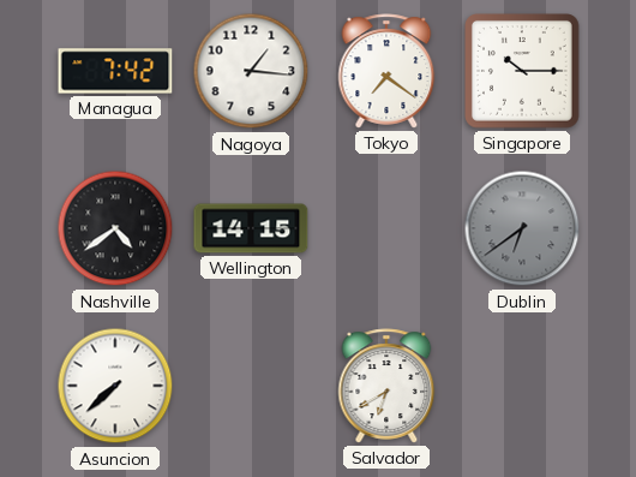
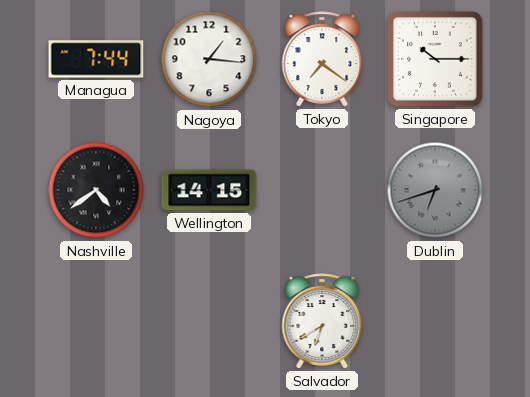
Managua: 7:42 -> 7:44
Dublin: 6:39 -> 6:42
Asuncion: 7:38 -> none
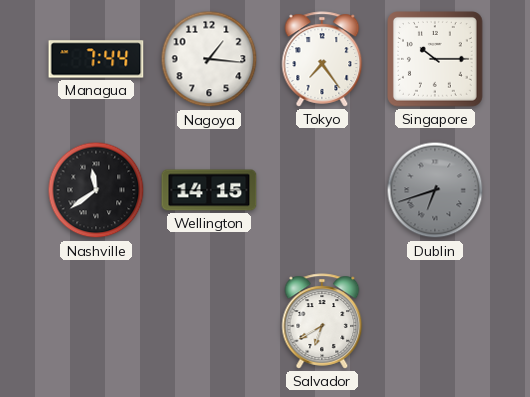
Tokyo: 7:21 -> 7:24
Nashville: 4:39 -> 11:39
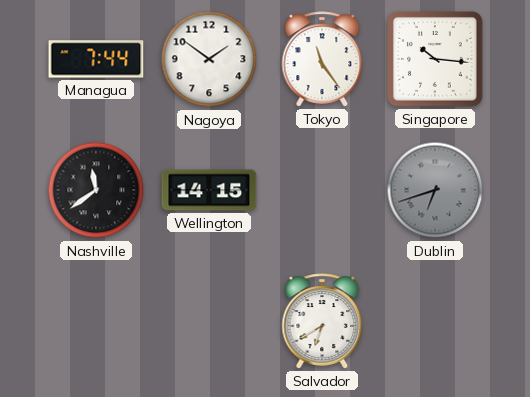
Nagoya: 1:16 -> 1:51
Tokyo: 7:24 -> 11:24
Singapore: 10:15 -> 10:16
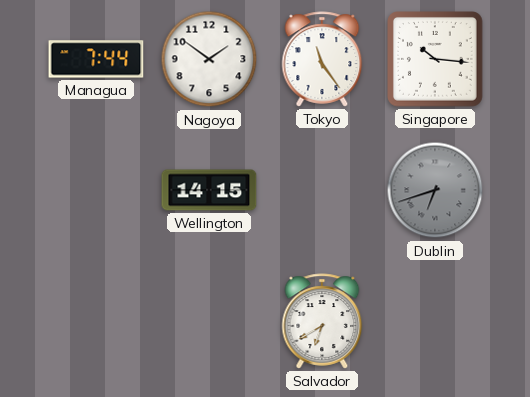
Nashville: 11:39 -> none
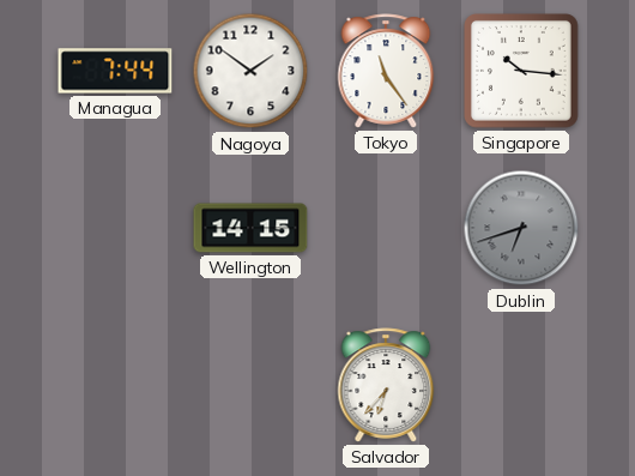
Salvador: 6:40 -> 6:37
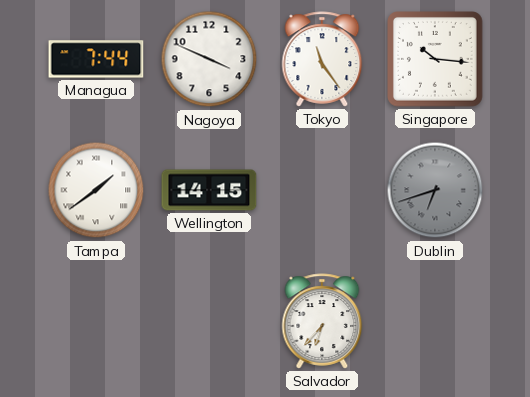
Nagoya: 1:51 -> 3:49
Tampa: none -> 1:39
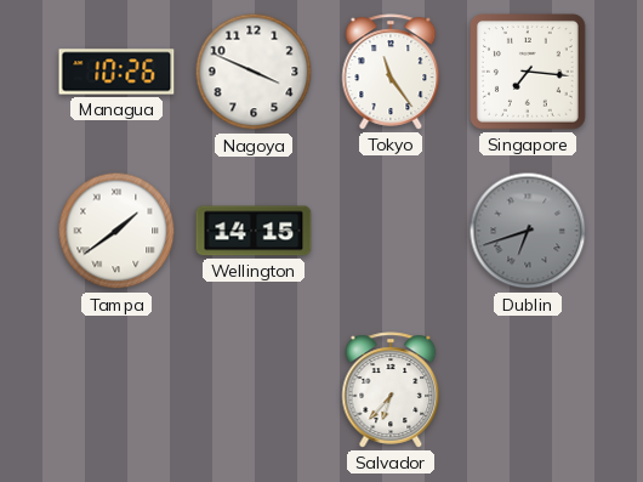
Managua: 7:44 -> 10:26
Singapore: 10:16 -> 7:16
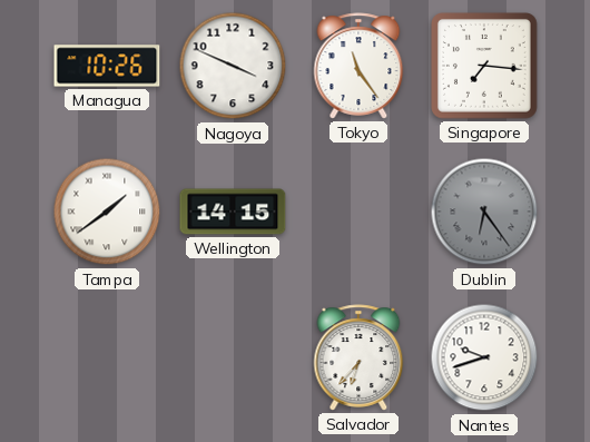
Dublin: 6:42 -> 6:24
Nantes: none -> 9:42
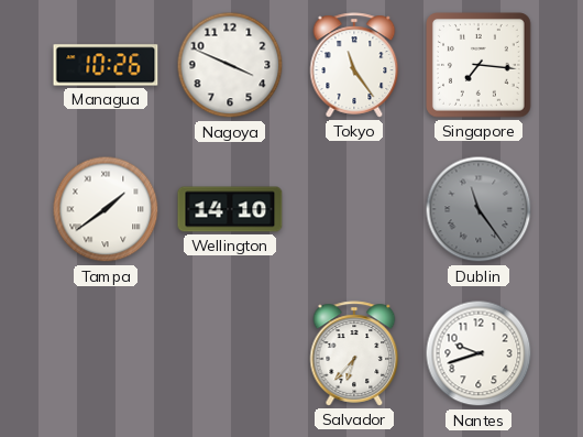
Wellington: 14:15 -> 14:10
Dublin: 6:24 -> 11:24
